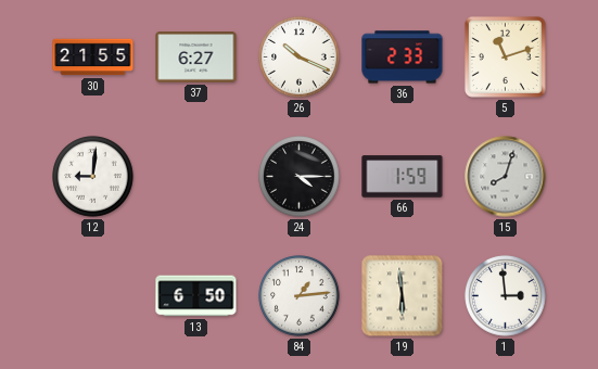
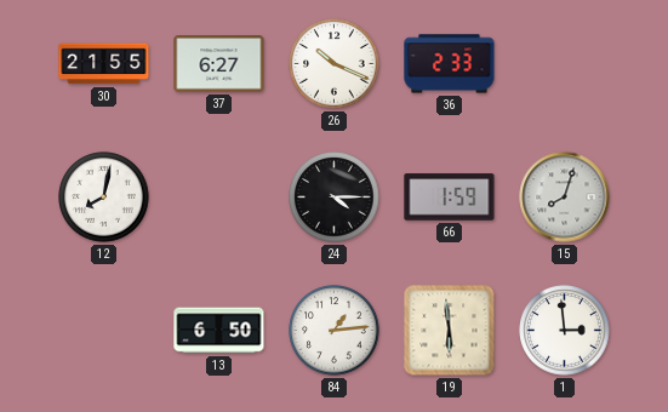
5: 11:12 -> none
12: 9:01 -> 8:02
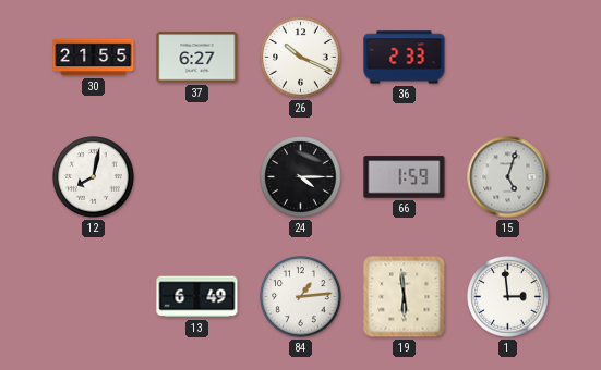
15: 8:03 -> 5:03
13: 6:50 -> 6:49
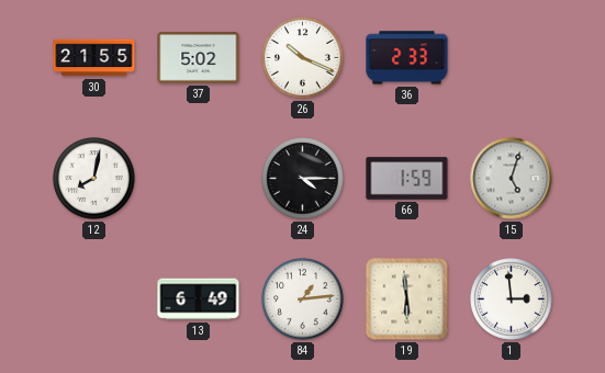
37: 6:27 -> 5:02
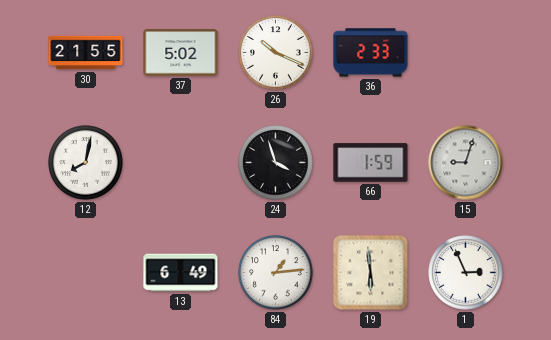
24: 4:15 -> 3:57
15: 5:03 -> 9:03
1: 2:59 -> 2:56
